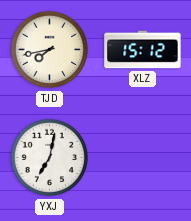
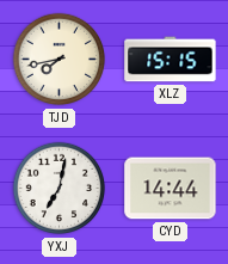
XLZ: 15:12 -> 15:15
CYD: none -> 14:44
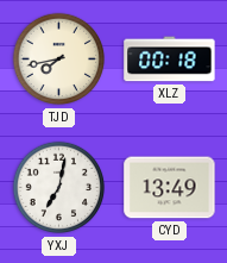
XLZ: 15:15 -> 00:18
CYD: 14:44 -> 13:49
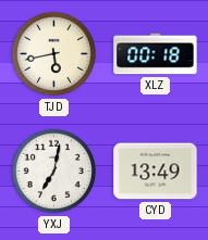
TJD: 7:43 -> 5:43
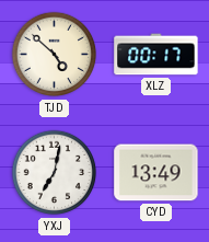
TJD: 5:43 -> 4:52
XLZ: 00:18 -> 00:17
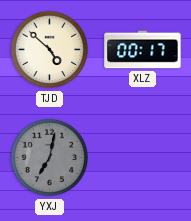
YXJ dial: white -> grey
CYD: 13:49 -> none
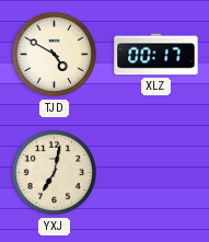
TJD: 4:52 -> 4:50
YXJ dial: grey -> cream
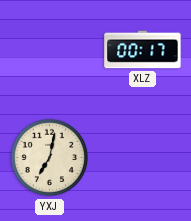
TJD: 4:50 -> none
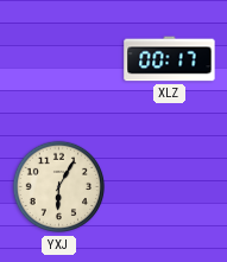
YXJ: 7:02 -> 6:05
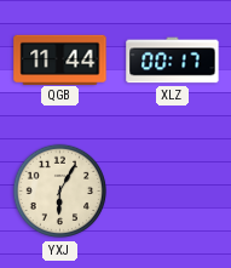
QGB: none -> 11:44
